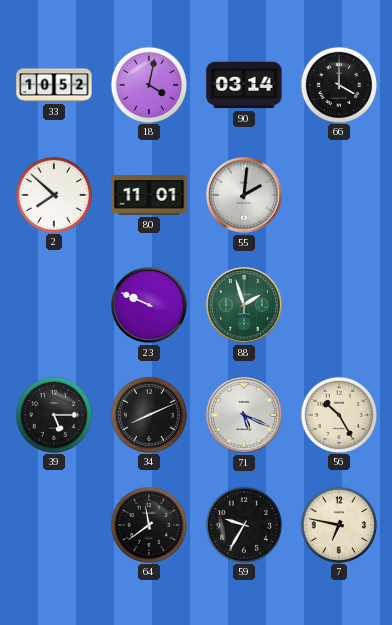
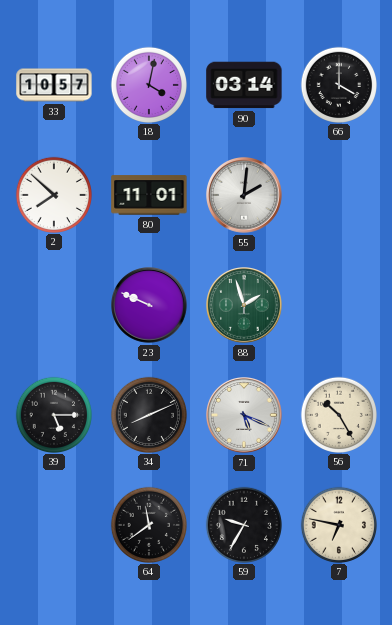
33: 10:52 -> 10:57
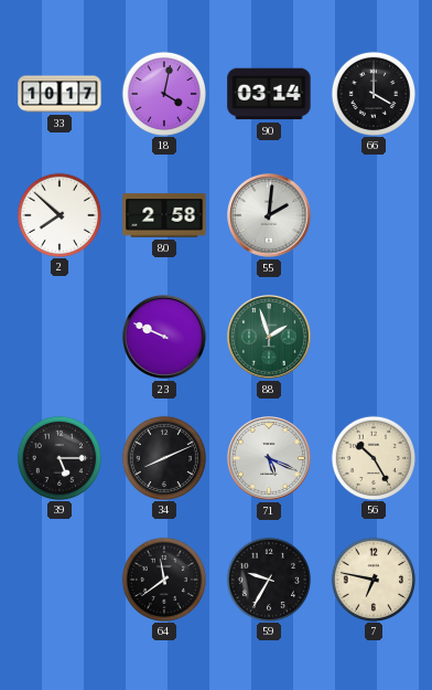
33: 10:57 -> 10:17
80: 11:01 -> 2:58
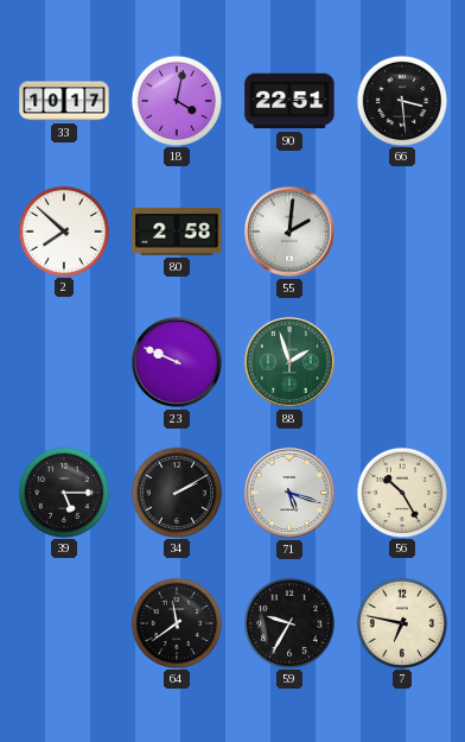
90: 03:14 -> 22:51
66: 4:00 -> 3:29
34: 8:11 -> 2:10
71: 5:19 -> 5:18
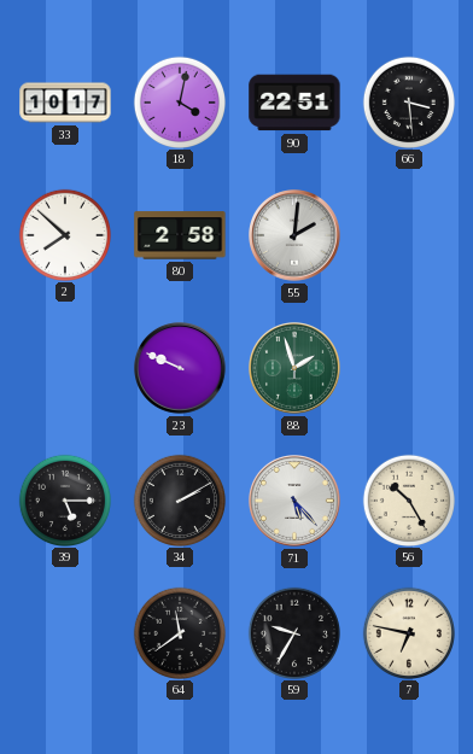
71: 5:18 -> 5:23
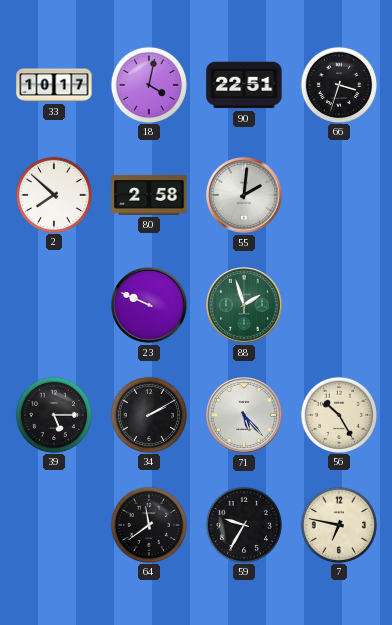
66: 3:29 -> 3:33
